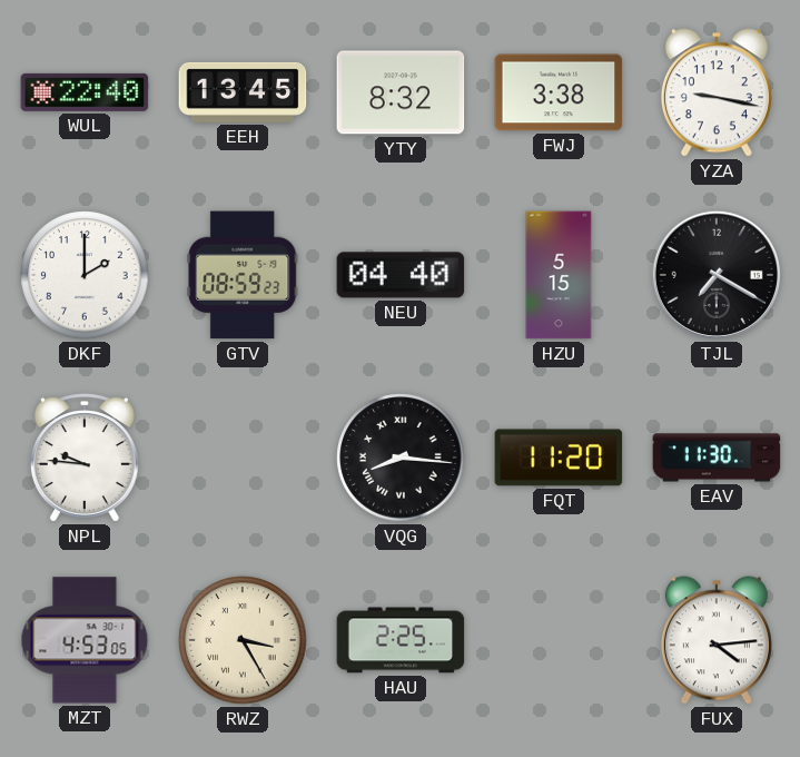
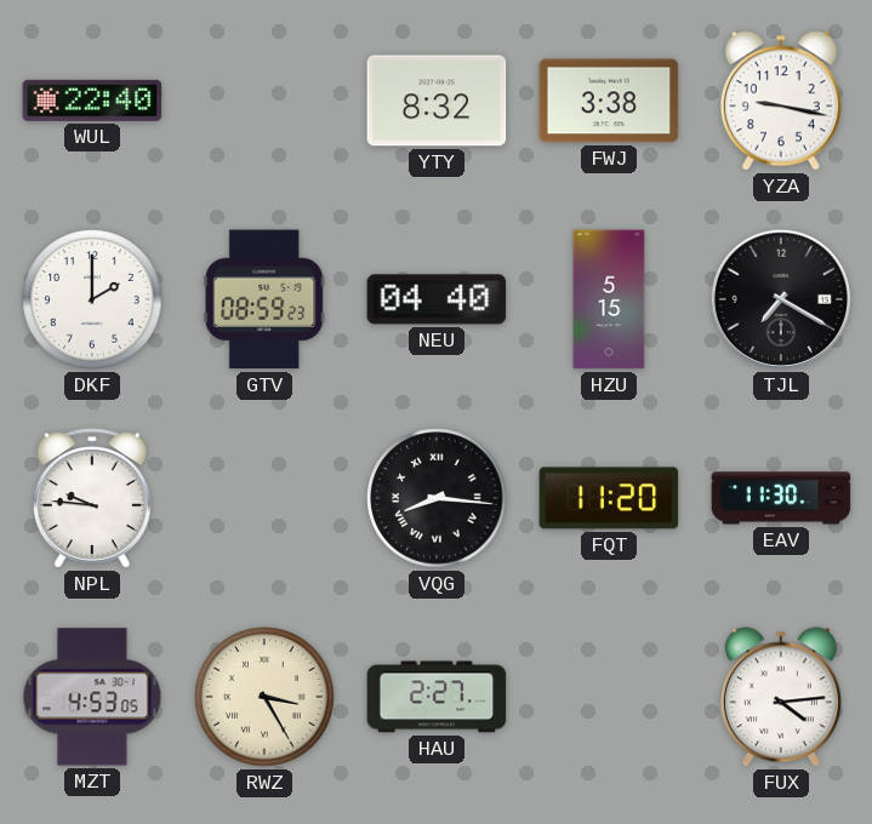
EEH: 13:45 -> none
HAU: 2:25 -> 2:27
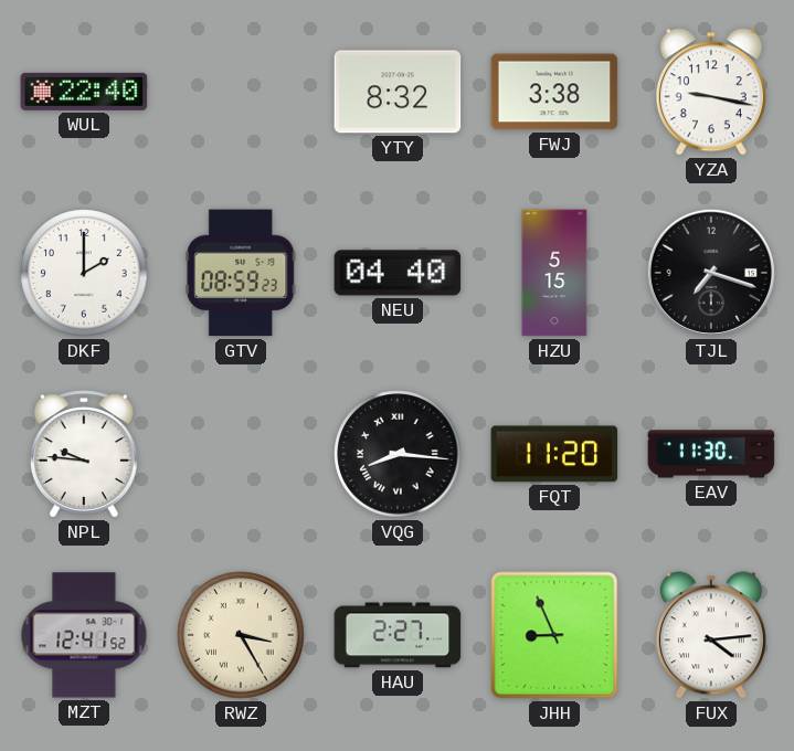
TJL: 7:20 -> 7:18
MZT: 4:53 -> 12:41
JHH: none -> 8:56
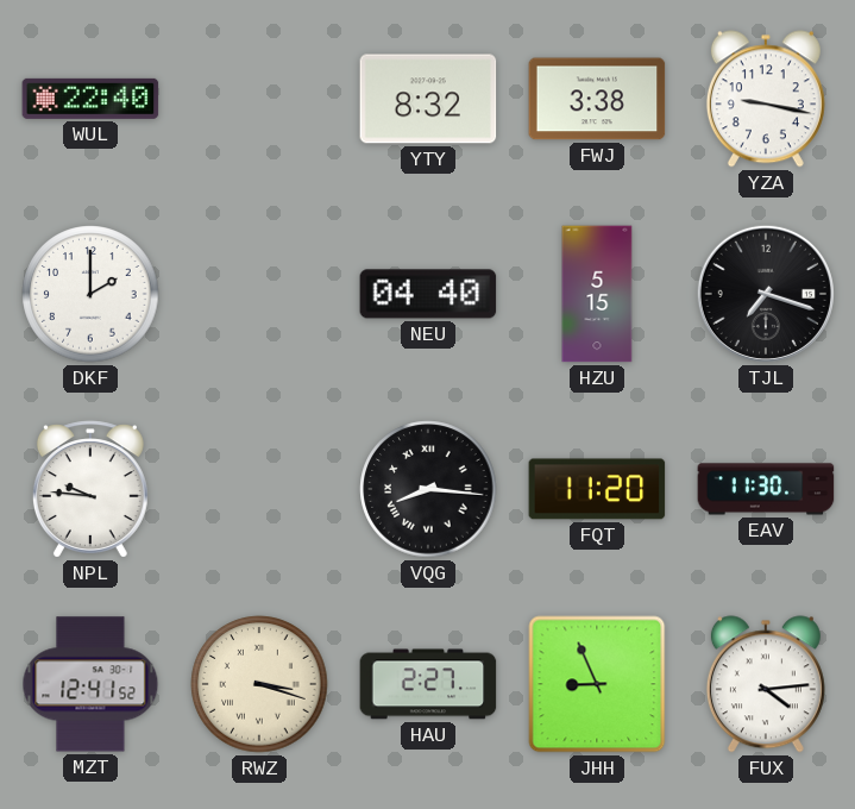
GTV: 08:59 -> none
RWZ: 3:25 -> 3:18
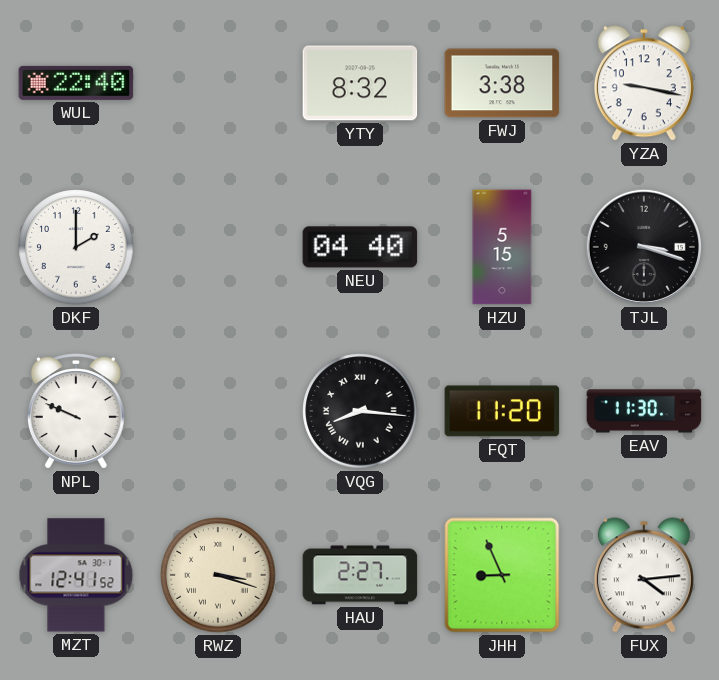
TJL: 7:18 -> 3:18
NPL: 9:46 -> 9:49
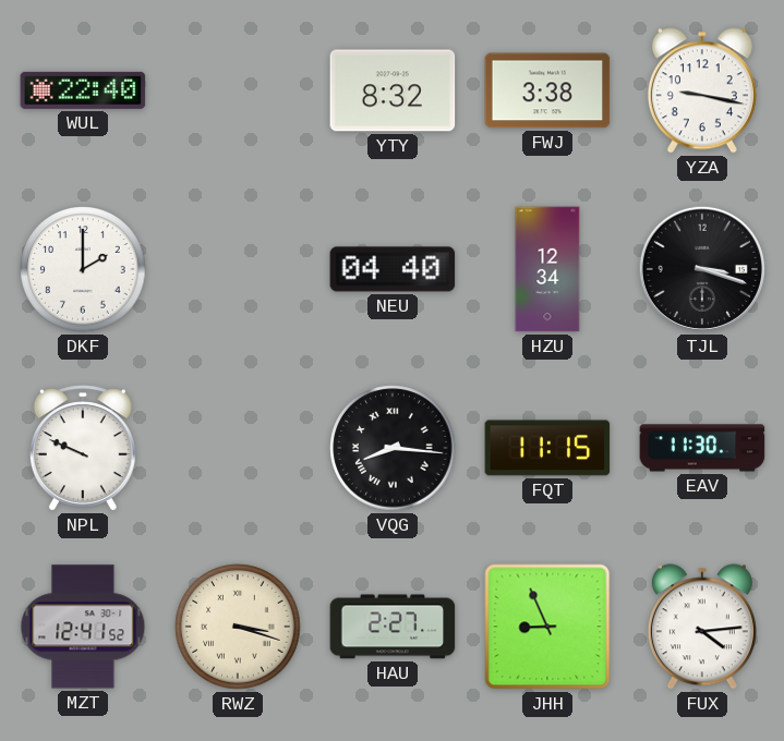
HZU: 5:15 -> 12:34
FQT: 11:20 -> 11:15
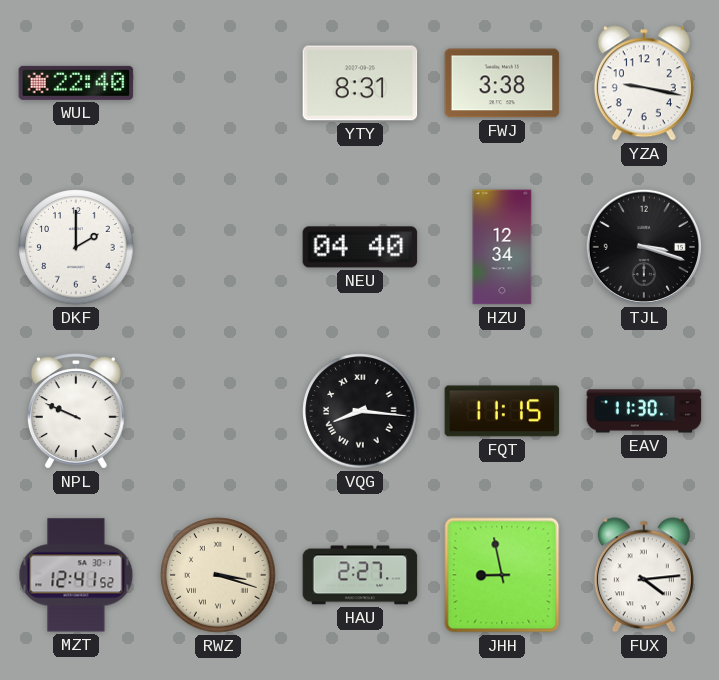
YTY: 8:32 -> 8:31
JHH: 8:56 -> 8:58
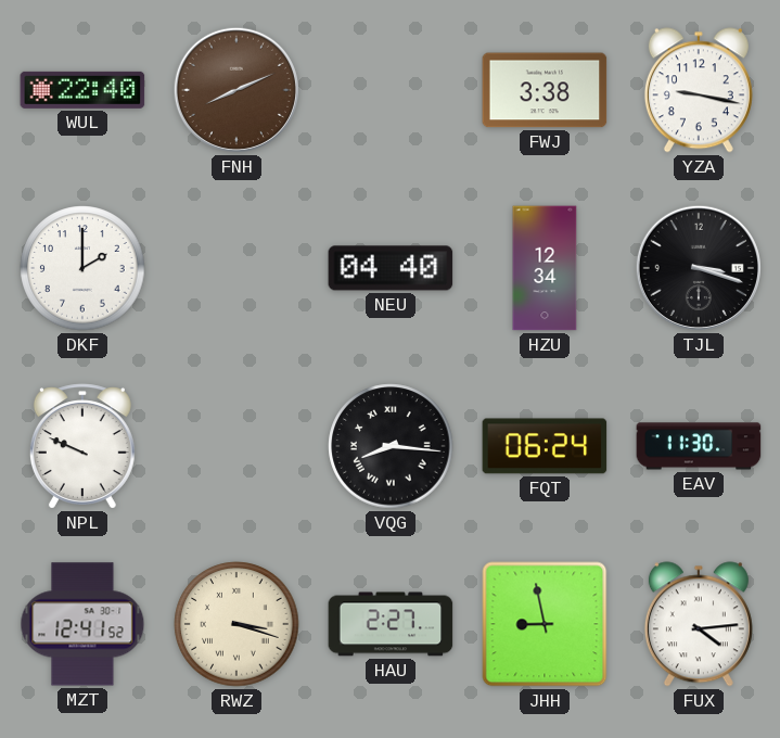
FNH: none -> 8:11
YTY: 8:31 -> none
FQT: 11:15 -> 06:24
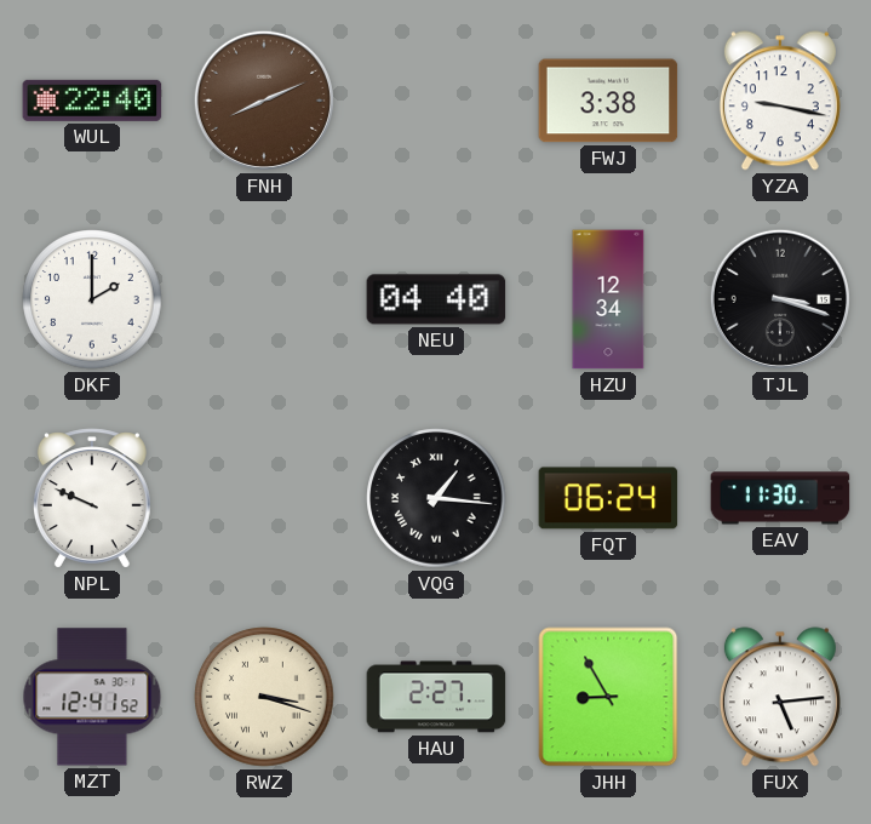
VQG: 8:16 -> 1:16
JHH: 8:58 -> 8:55
FUX: 4:14 -> 5:14
